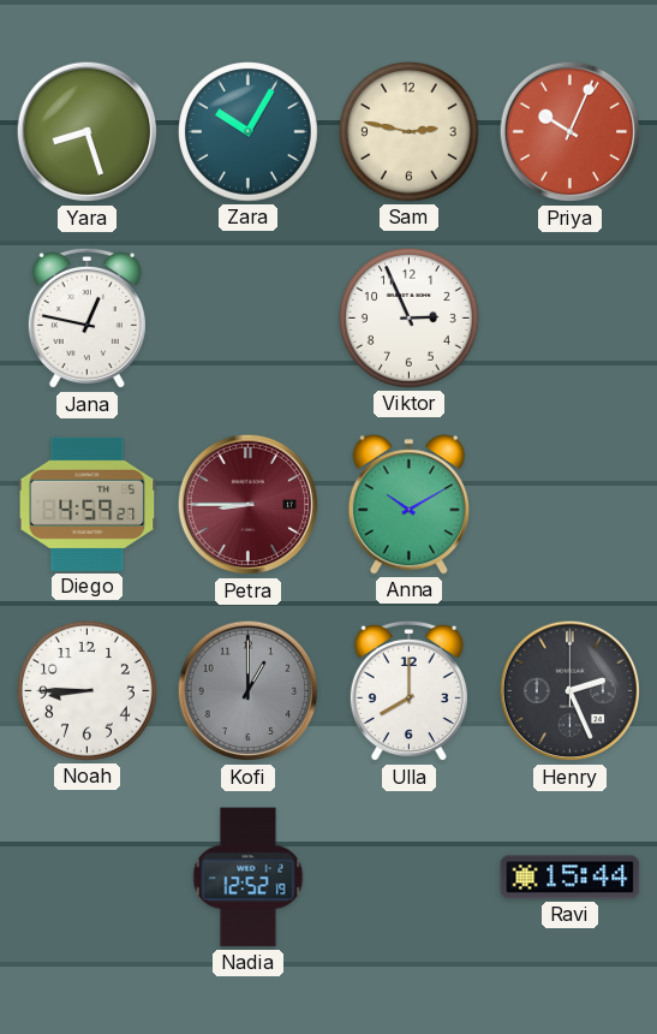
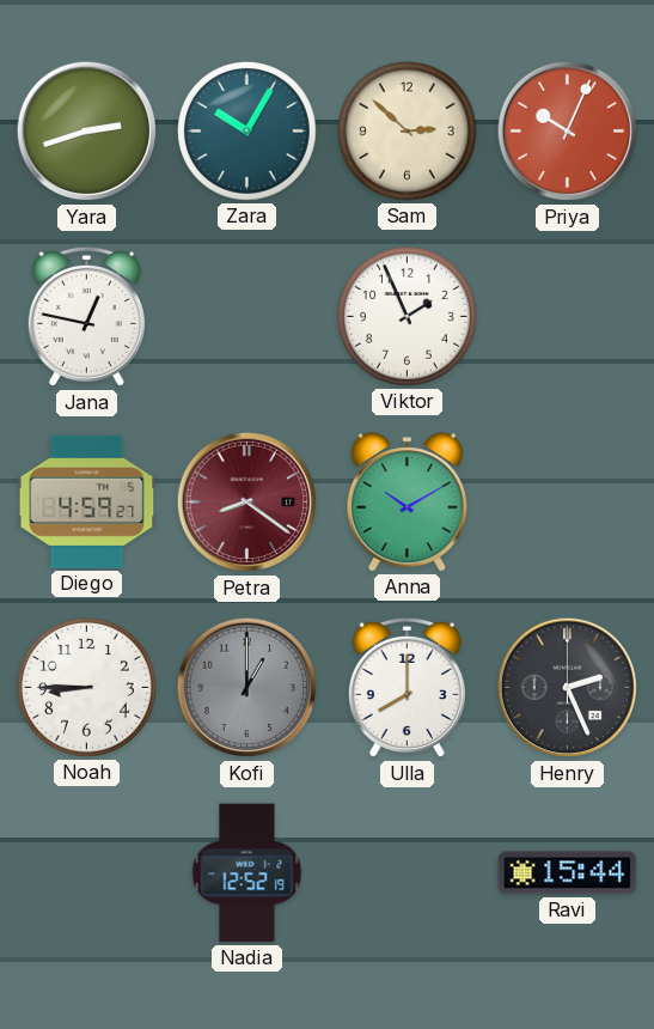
Yara: 8:27 -> 2:42
Sam: 2:47 -> 2:52
Viktor: 2:56 -> 1:56
Petra: 8:45 -> 8:21
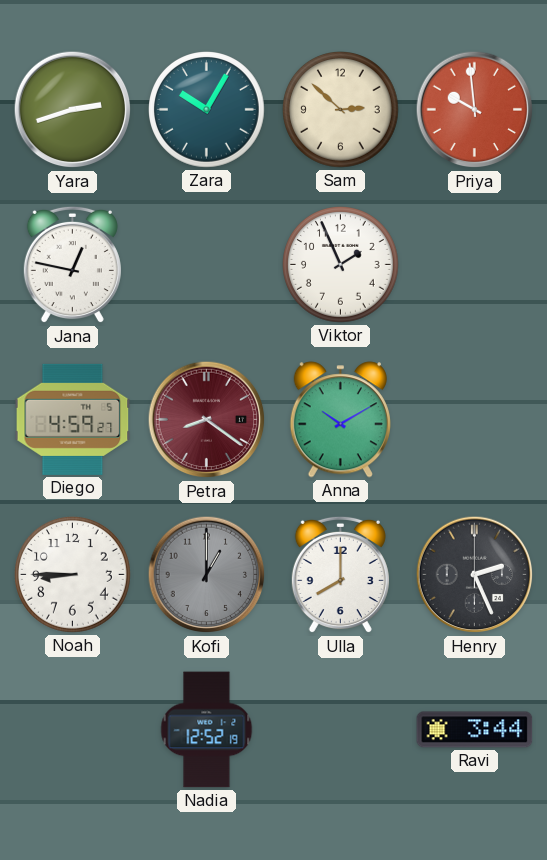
Priya: 10:04 -> 9:59
Ravi: 15:44 -> 3:44
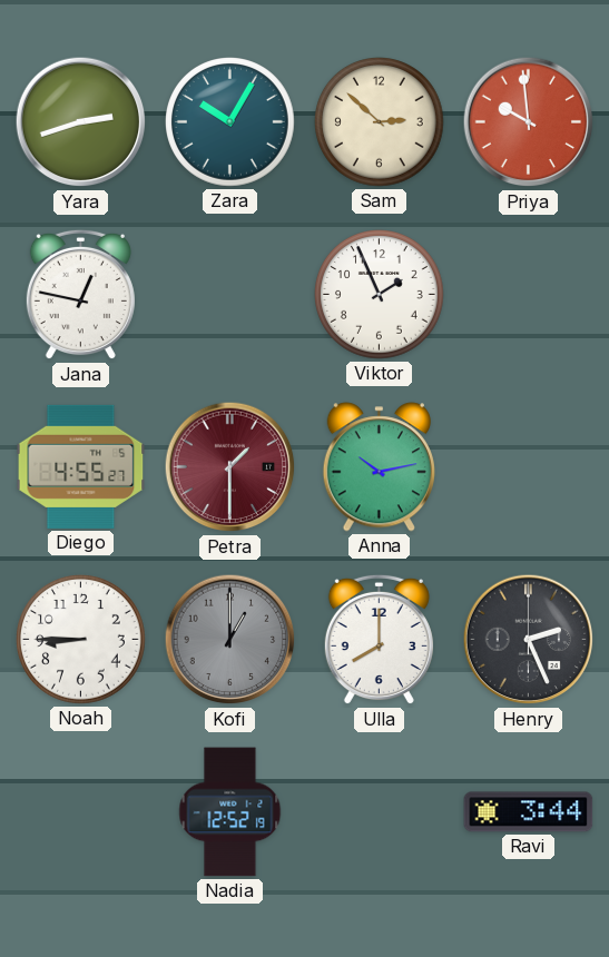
Diego: 4:59 -> 4:55
Petra: 8:21 -> 1:30
Anna: 10:10 -> 10:13
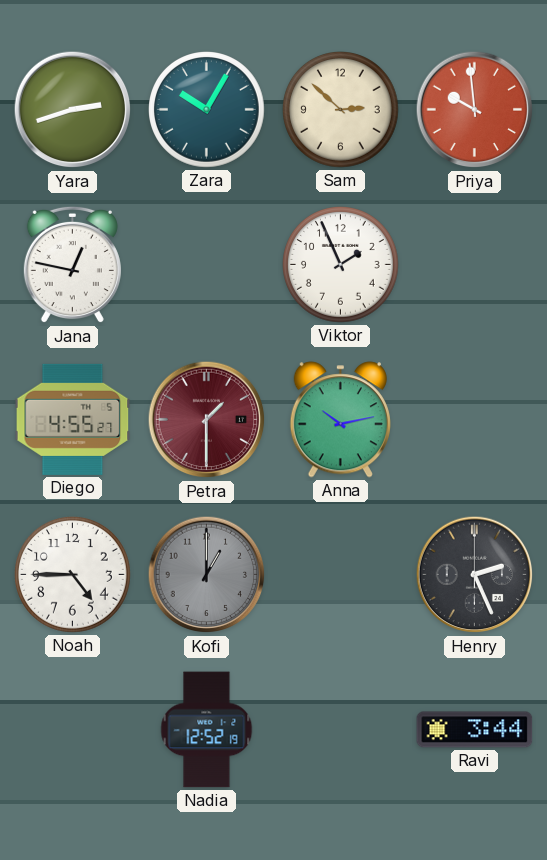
Noah: 8:45 -> 4:45
Ulla: 8:00 -> none
